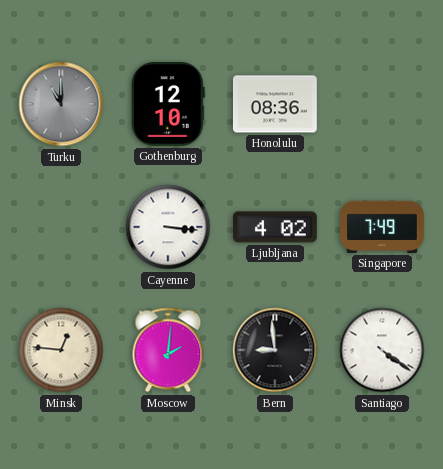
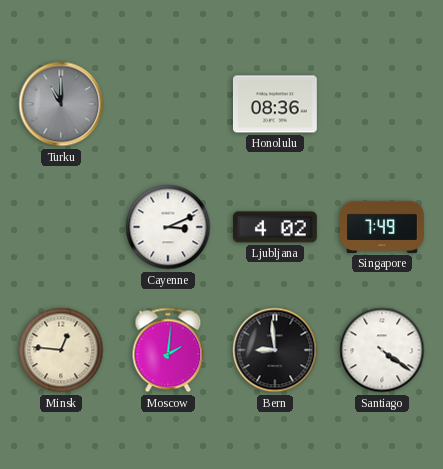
Gothenburg: 12:10 -> none
Cayenne: 3:16 -> 3:11
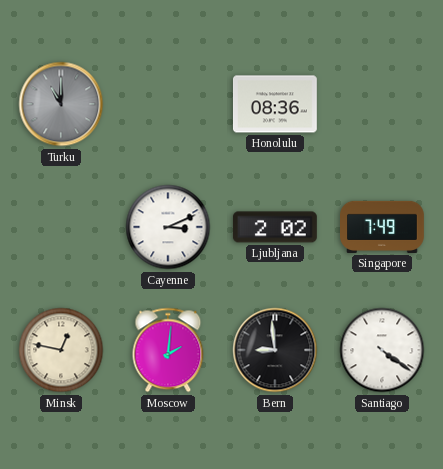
Ljubljana: 4:02 -> 2:02
Minsk: 12:46 -> 12:47
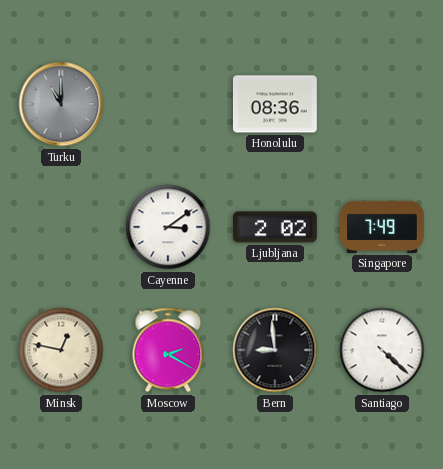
Cayenne: 3:11 -> 3:09
Moscow: 2:01 -> 2:20
Santiago: 4:21 -> 4:22
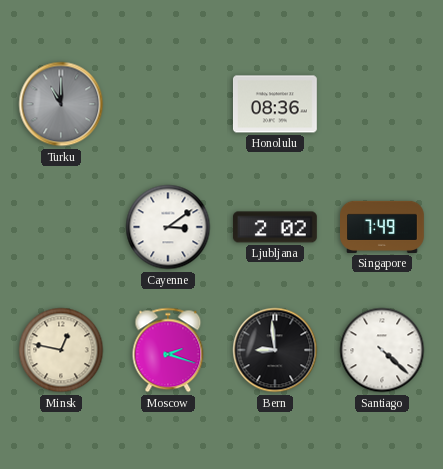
Moscow: 2:20 -> 2:18
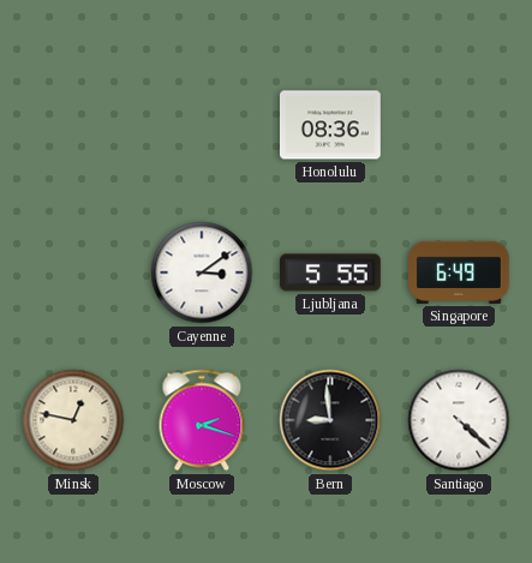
Turku: 11:00 -> none
Ljubljana: 2:02 -> 5:55
Singapore: 7:49 -> 6:49
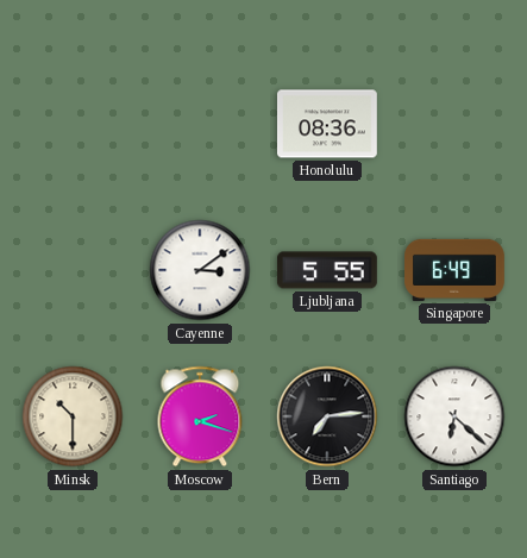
Minsk: 12:47 -> 10:30
Bern: 8:59 -> 7:14
Santiago: 4:22 -> 6:22
